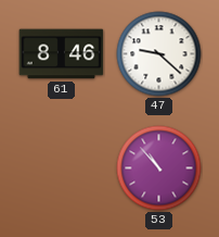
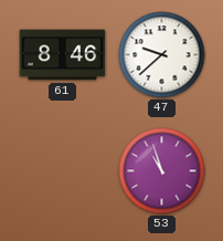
47: 9:22 -> 9:38
53: 10:53 -> 10:57
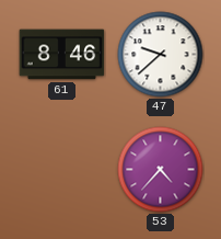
53: 10:57 -> 4:37
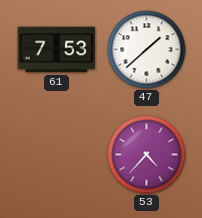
61: 8:46 -> 7:53
47: 9:38 -> 1:38
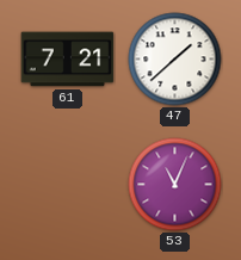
61: 7:53 -> 7:21
53: 4:37 -> 11:04
